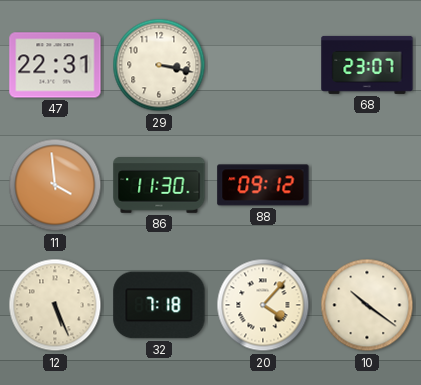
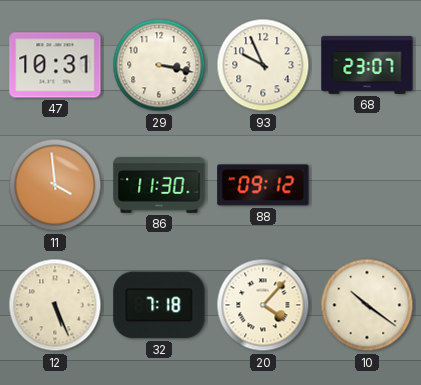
47: 22:31 -> 10:31
93: none -> 9:56
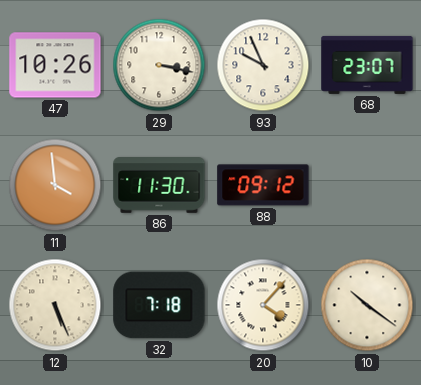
47: 10:31 -> 10:26
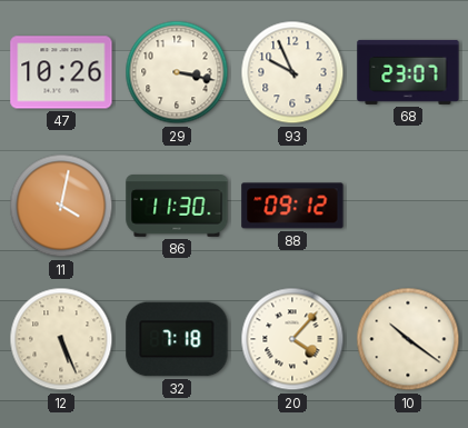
11: 3:59 -> 4:02
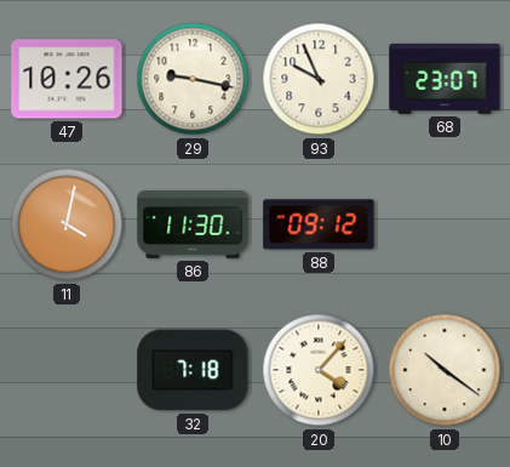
29: 3:17 -> 9:17
12: 5:26 -> none
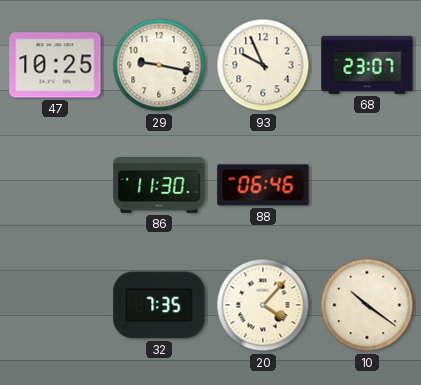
47: 10:26 -> 10:25
11: 4:02 -> none
88: 09:12 -> 06:46
32: 7:18 -> 7:35
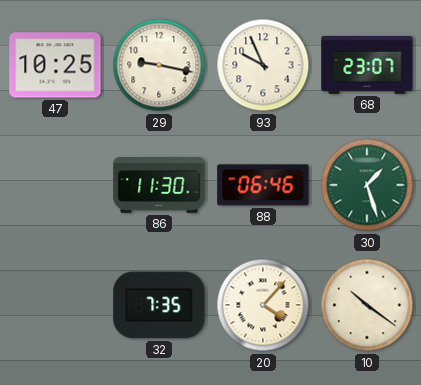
30: none -> 1:27
